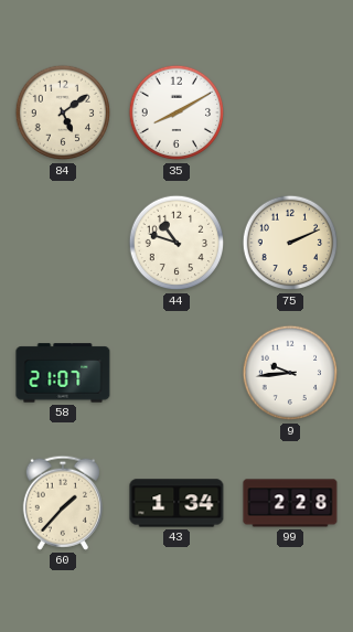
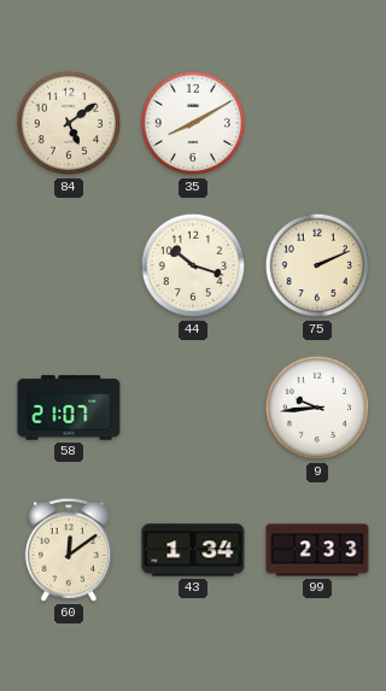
44: 10:48 -> 10:18
60: 1:37 -> 12:09
99: 2:28 -> 2:33
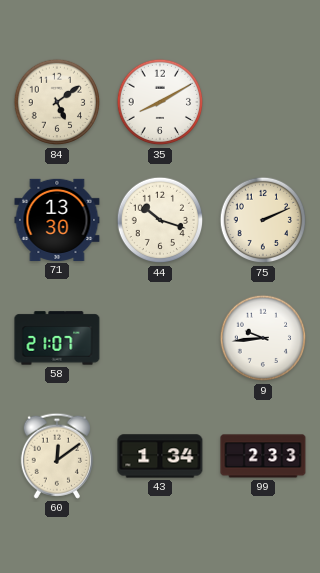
71: none -> 13:30
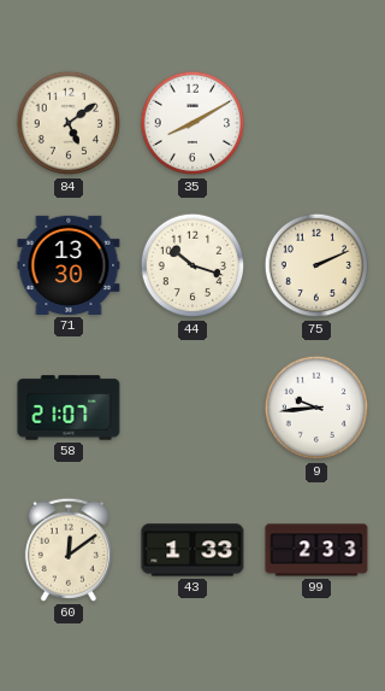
43: 1:34 -> 1:33
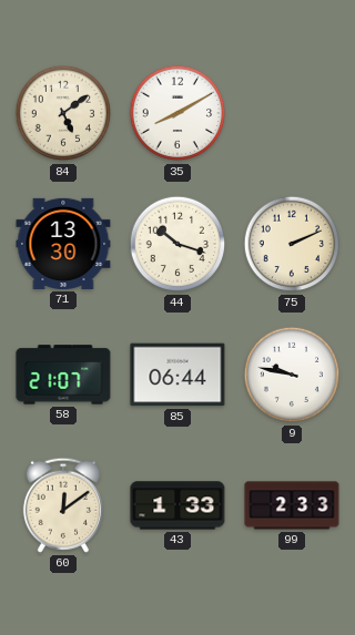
85: none -> 06:44
9: 9:44 -> 9:47
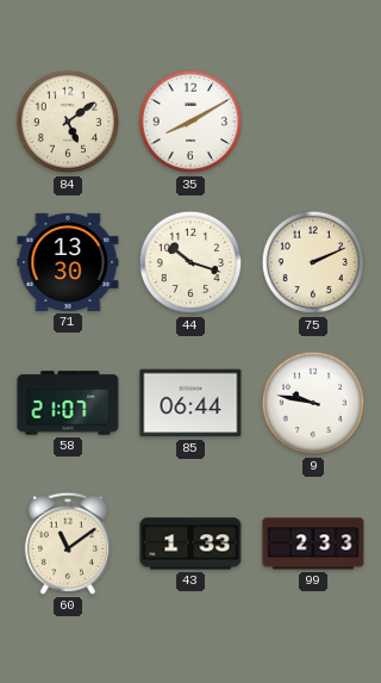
60: 12:09 -> 11:09
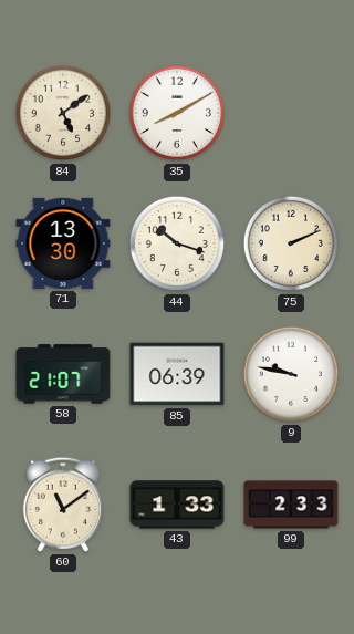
85: 06:44 -> 06:39
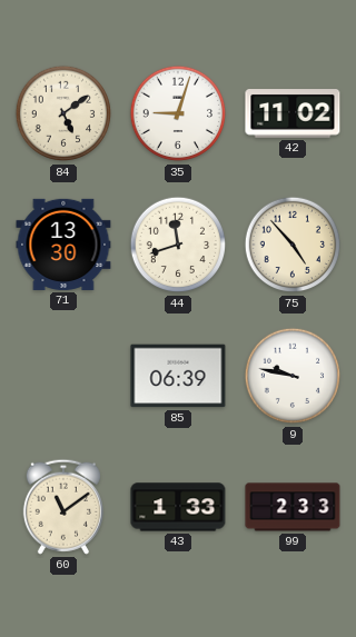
35: 8:10 -> 9:03
42: none -> 11:02
44: 10:18 -> 11:42
75: 2:11 -> 4:53
58: 21:07 -> none
